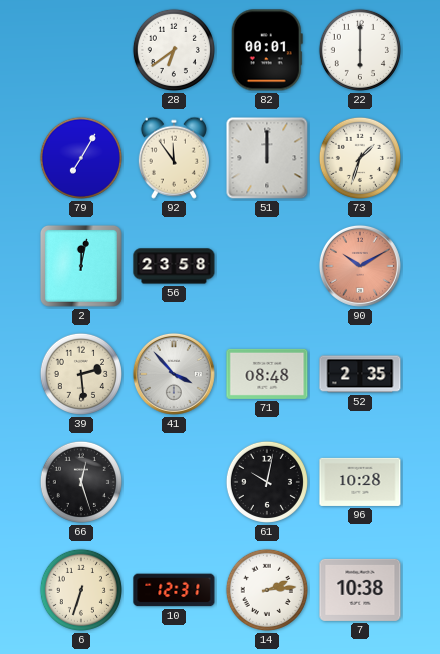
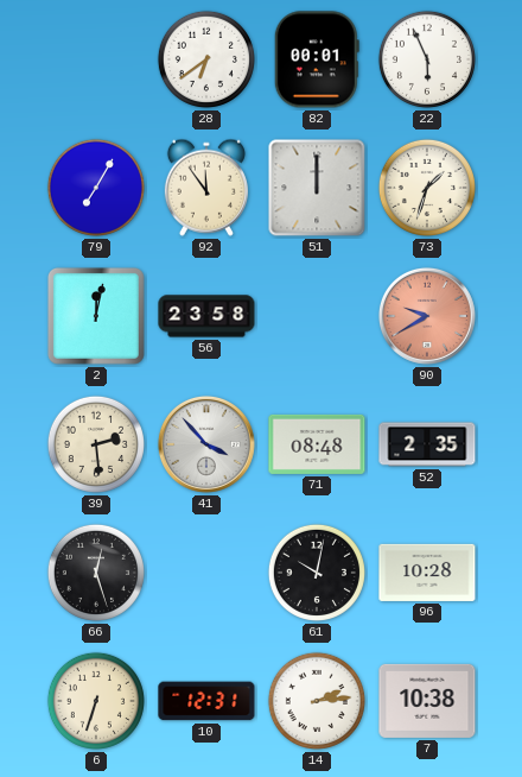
22: 6:00 -> 5:56
90: 10:10 -> 9:40
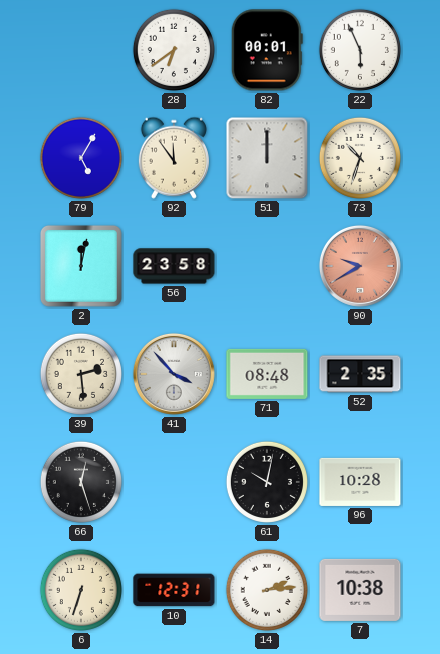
79: 7:05 -> 5:05
73: 1:33 -> 10:33
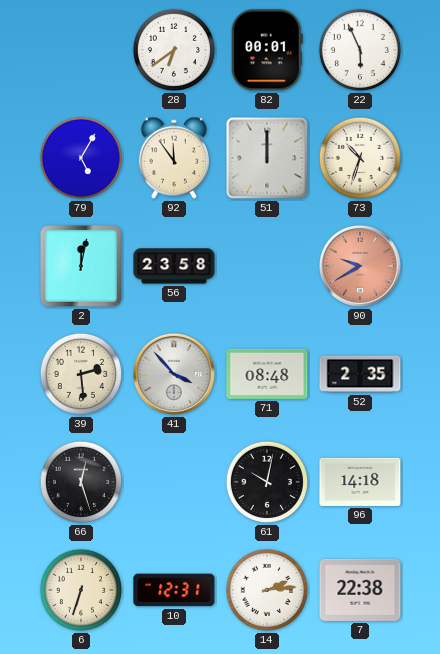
96: 10:28 -> 14:18
7: 10:38 -> 22:38
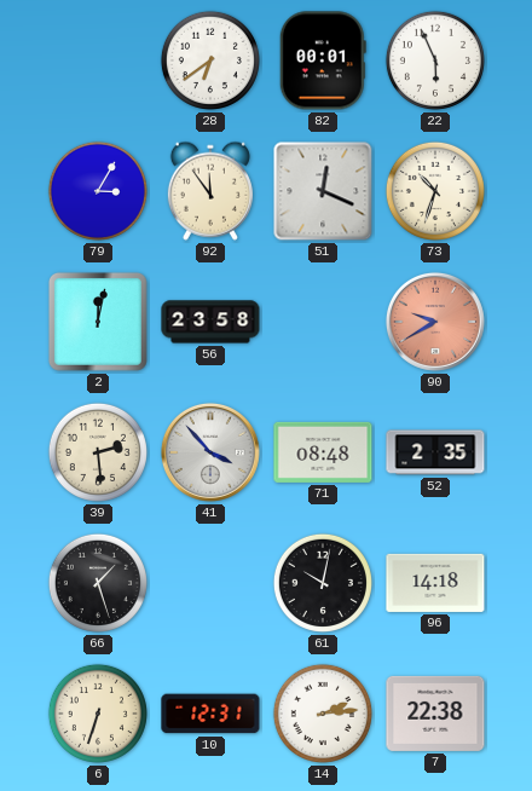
79: 5:05 -> 3:05
51: 12:00 -> 12:19
66: 12:27 -> 1:27
